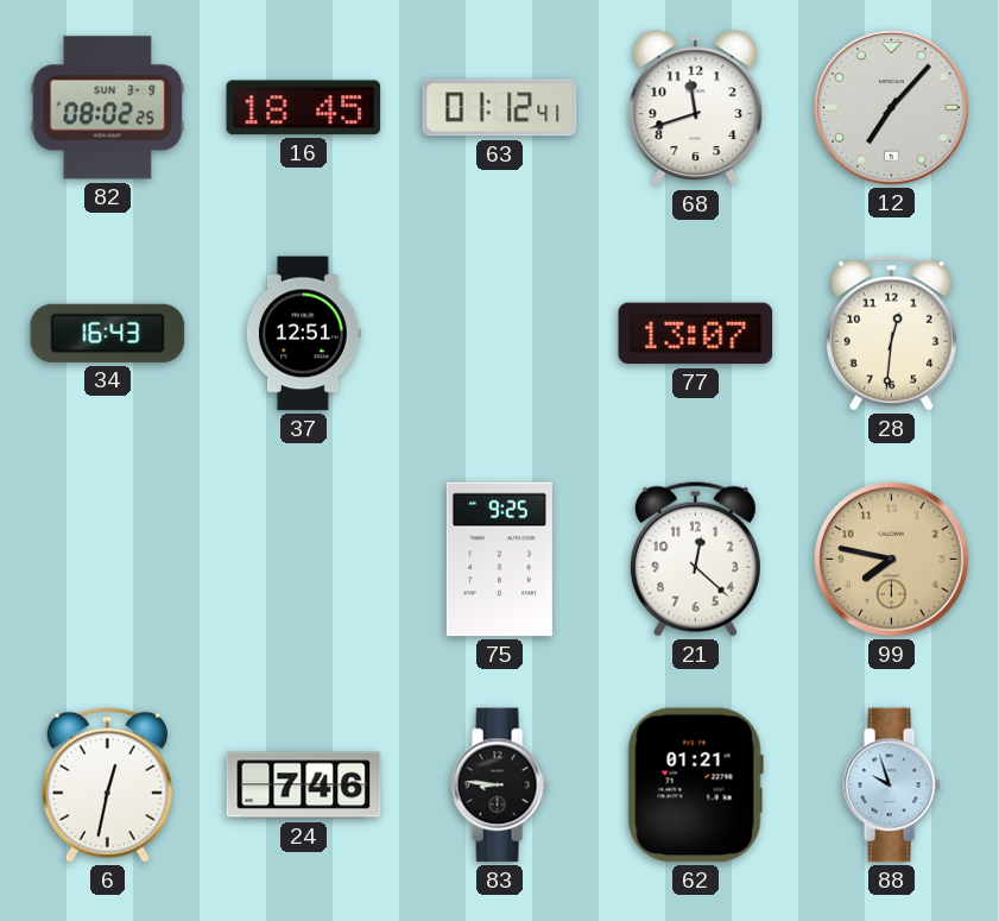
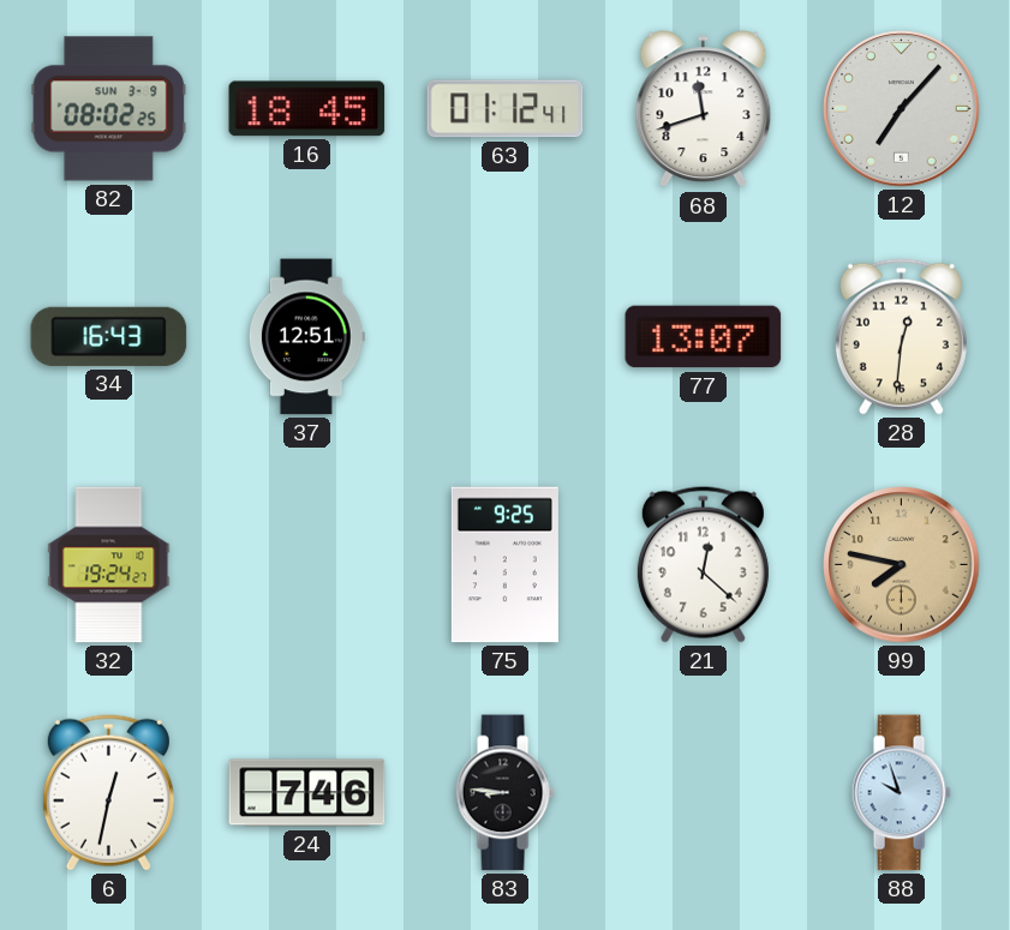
32: none -> 19:24
62: 01:21 -> none
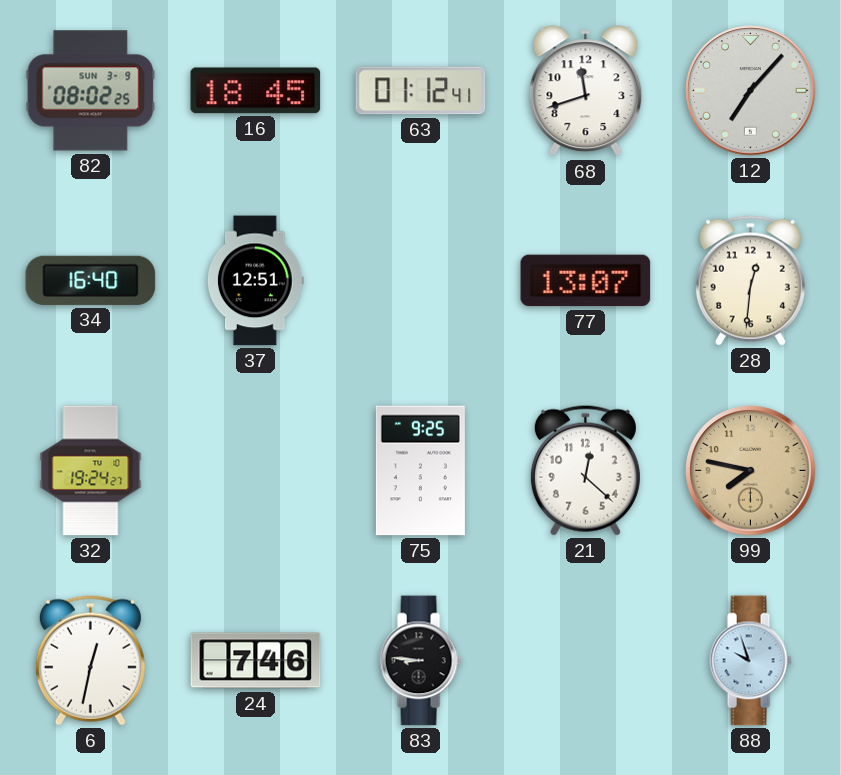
34: 16:43 -> 16:40
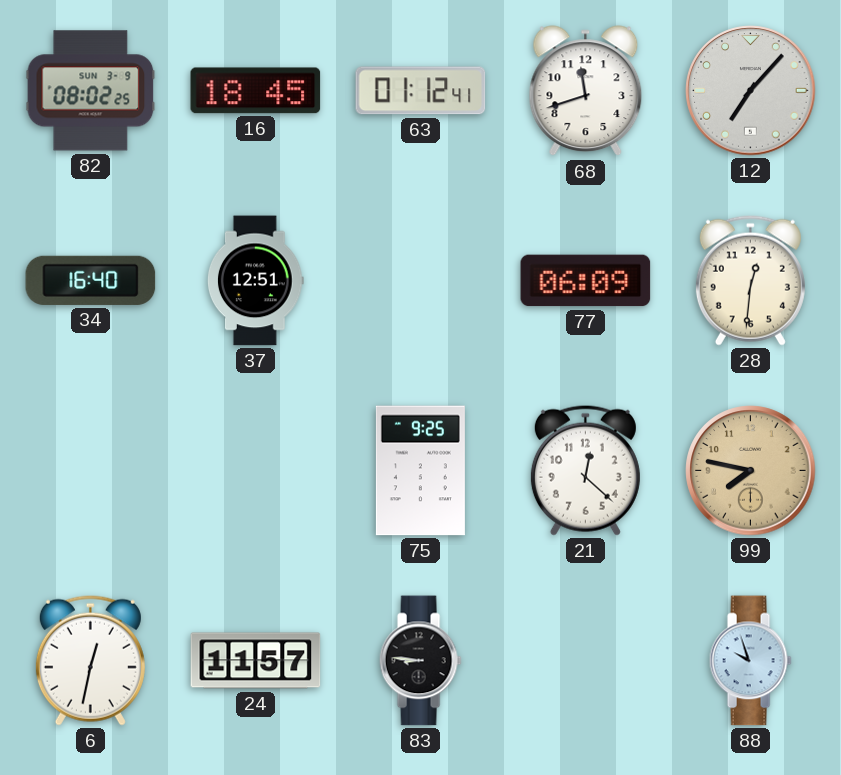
77: 13:07 -> 06:09
32: 19:24 -> none
24: 7:46 -> 11:57
